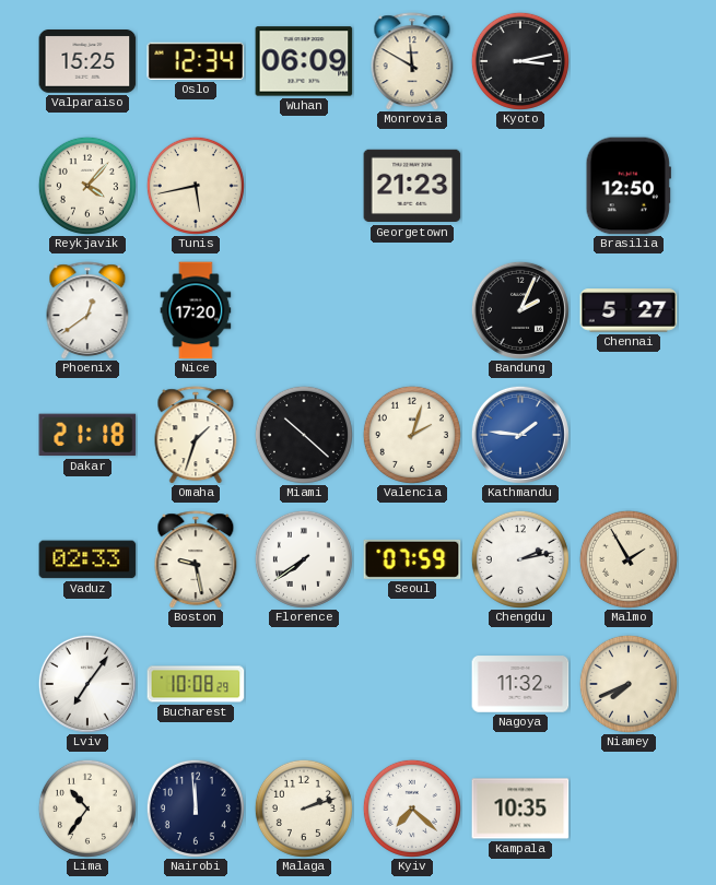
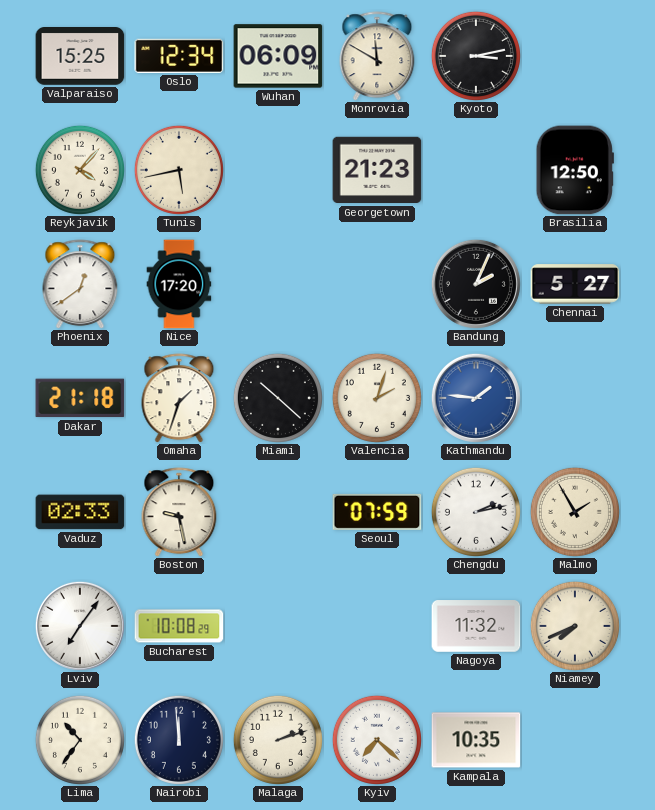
Florence: 7:39 -> none
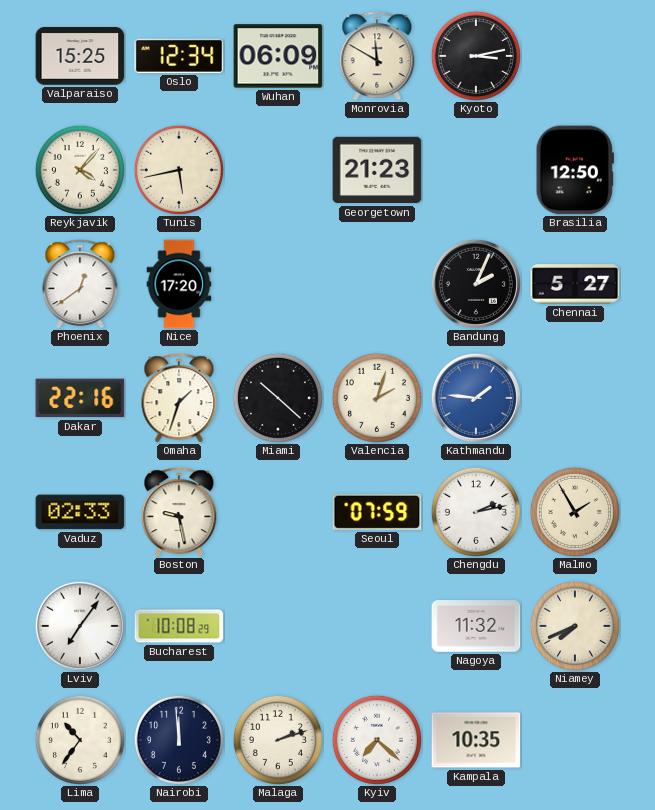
Dakar: 21:18 -> 22:16
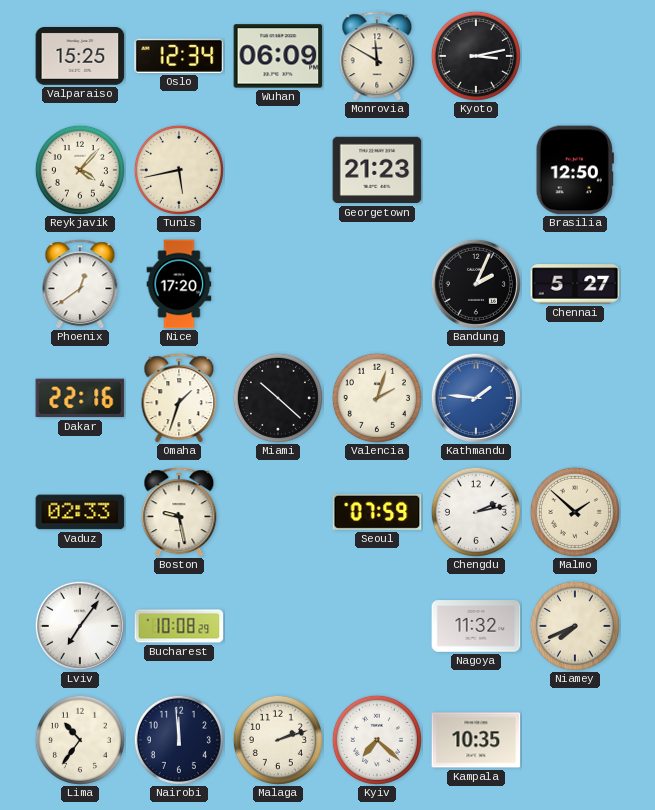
Malmo: 1:55 -> 1:52
